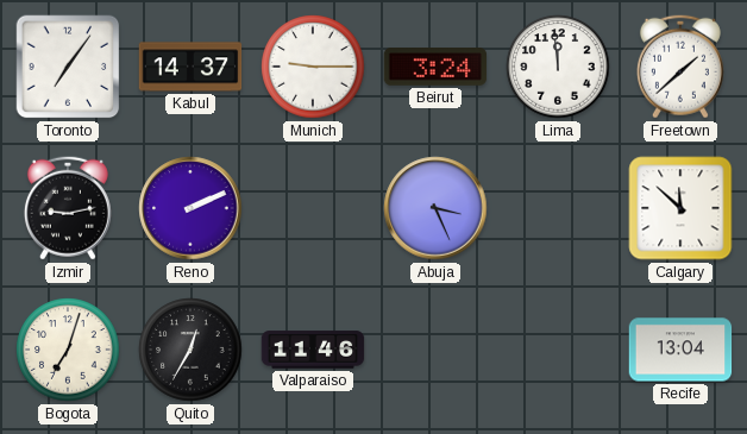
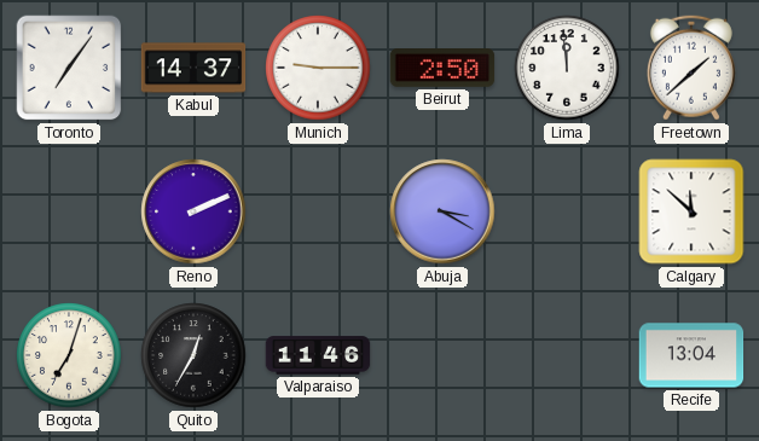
Beirut: 3:24 -> 2:50
Izmir: 9:13 -> none
Abuja: 3:26 -> 3:20
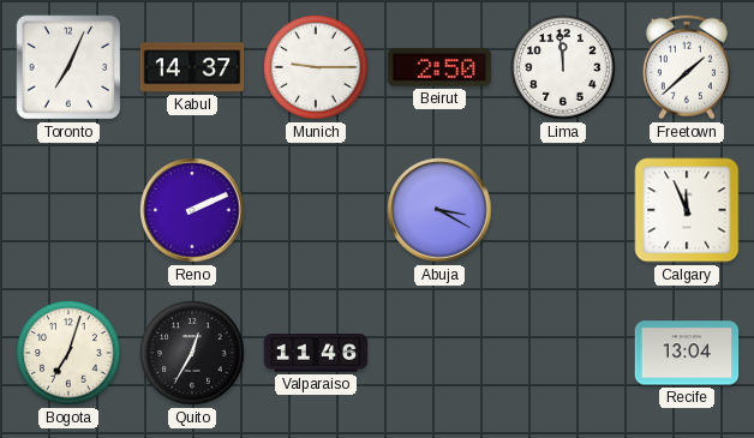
Toronto: 7:06 -> 7:04
Calgary: 11:52 -> 11:56
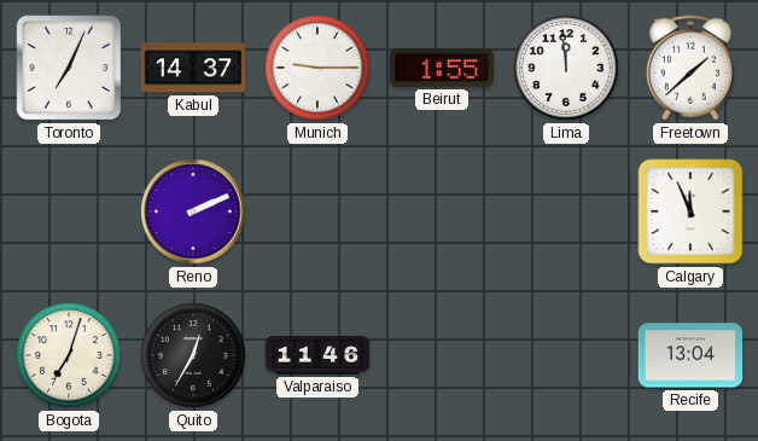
Beirut: 2:50 -> 1:55
Abuja: 3:20 -> none
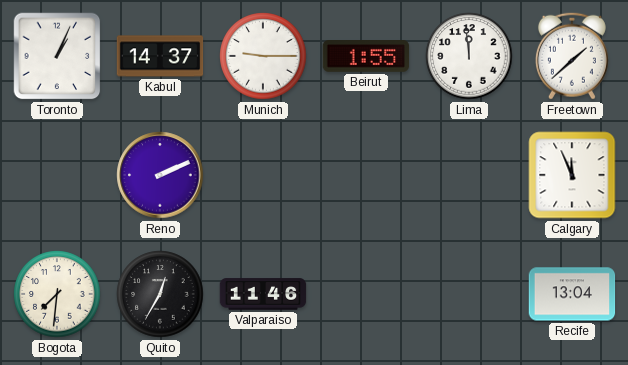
Toronto: 7:04 -> 1:04
Bogota: 7:03 -> 7:31
